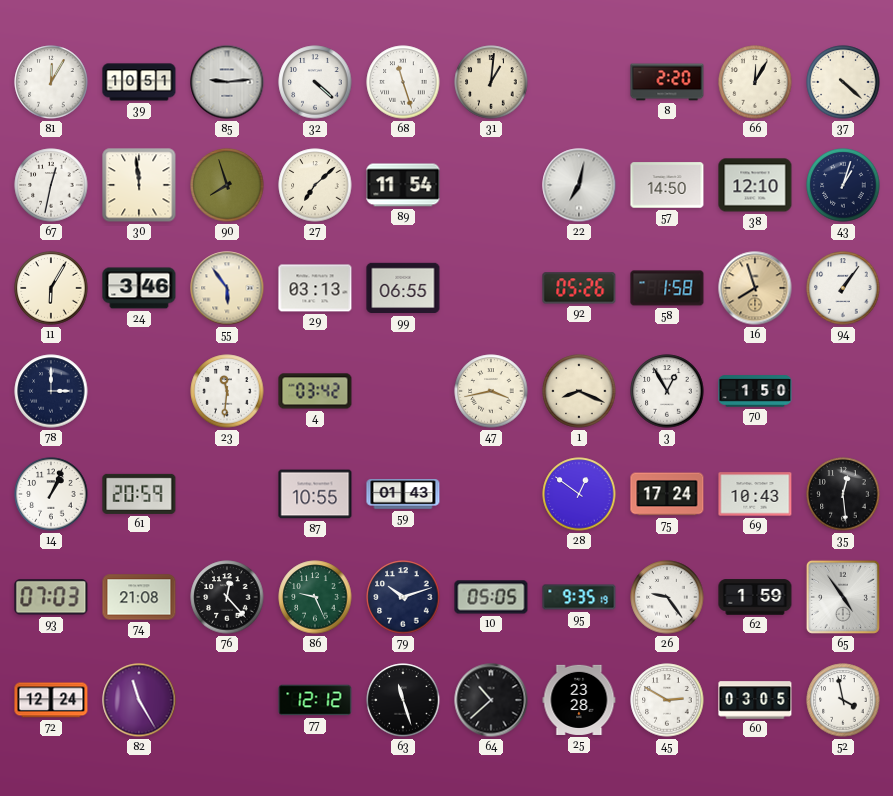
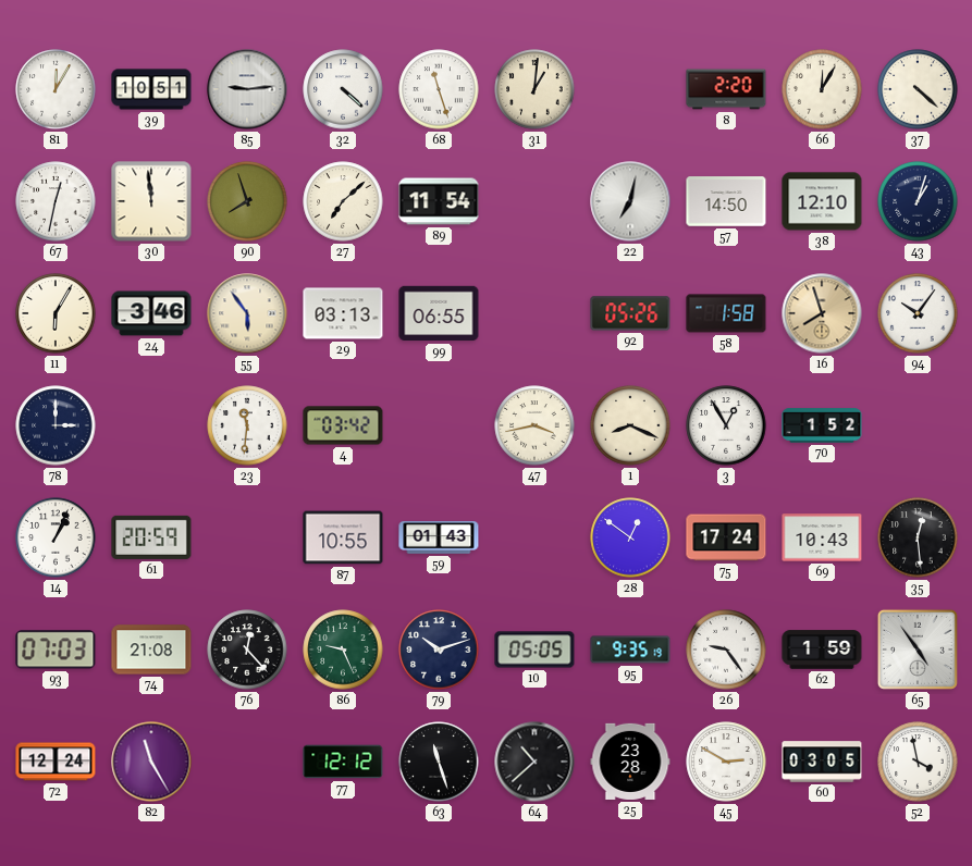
94: 1:06 -> 10:06
70: 1:50 -> 1:52
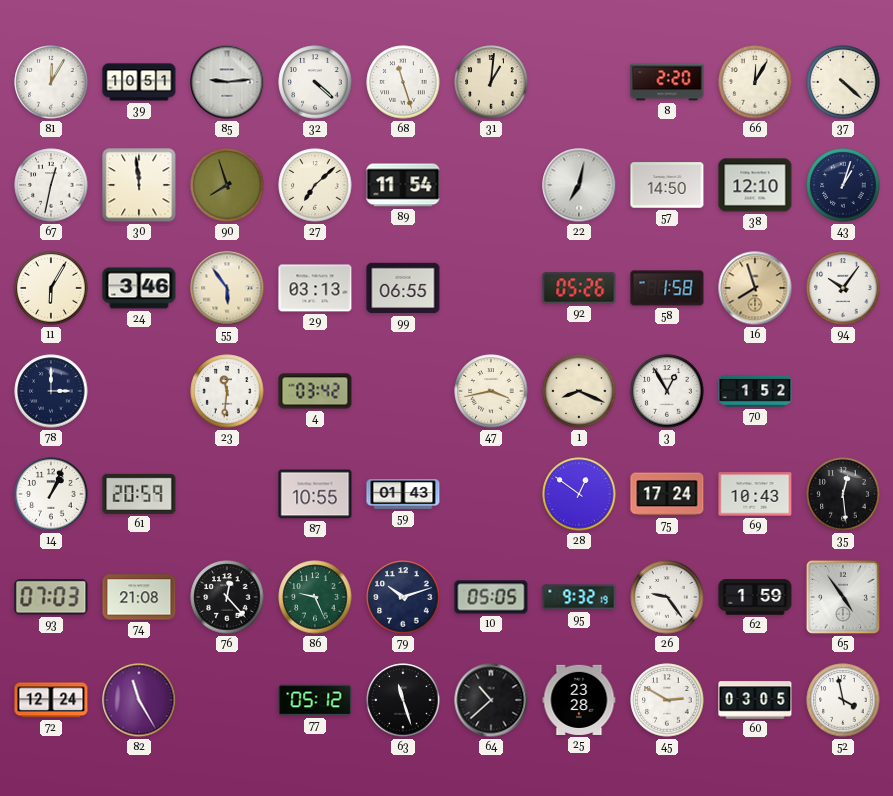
95: 9:35 -> 9:32
77: 12:12 -> 05:12
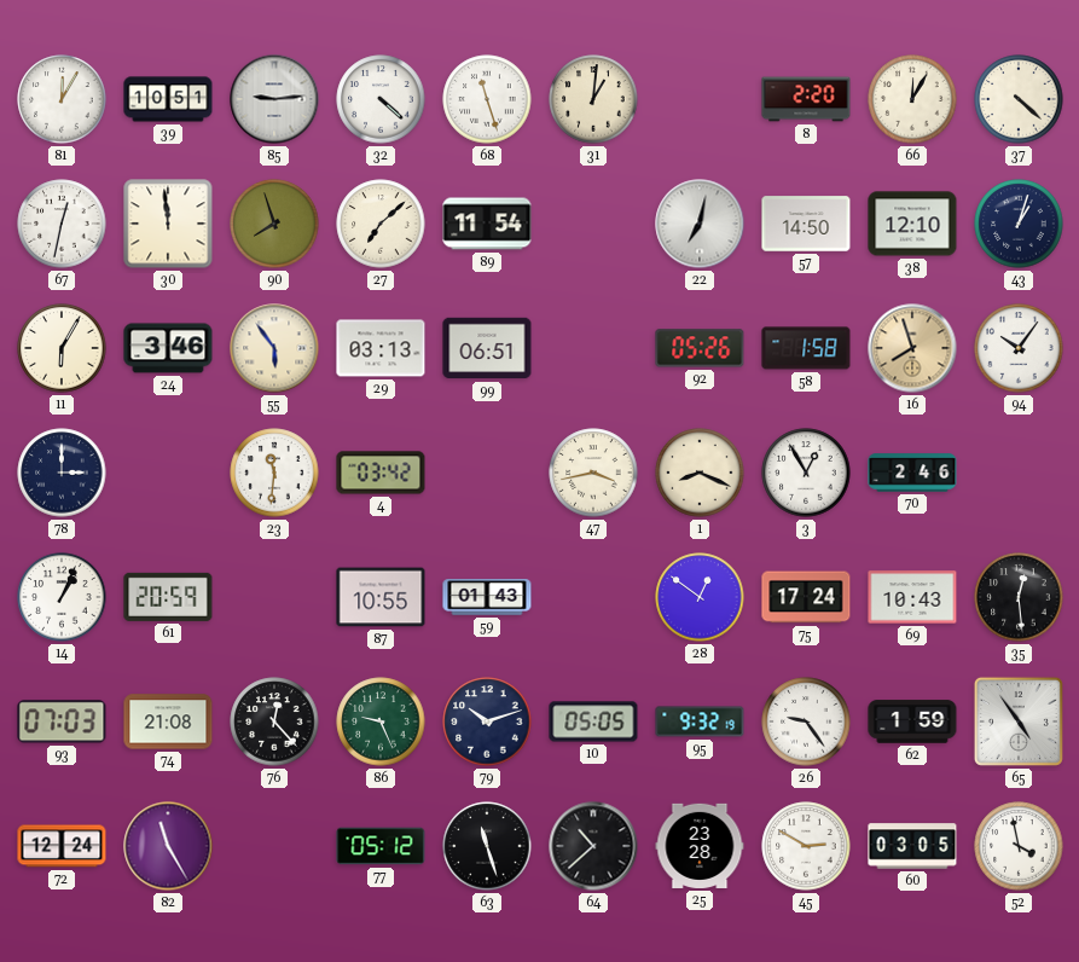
99: 06:55 -> 06:51
70: 1:52 -> 2:46
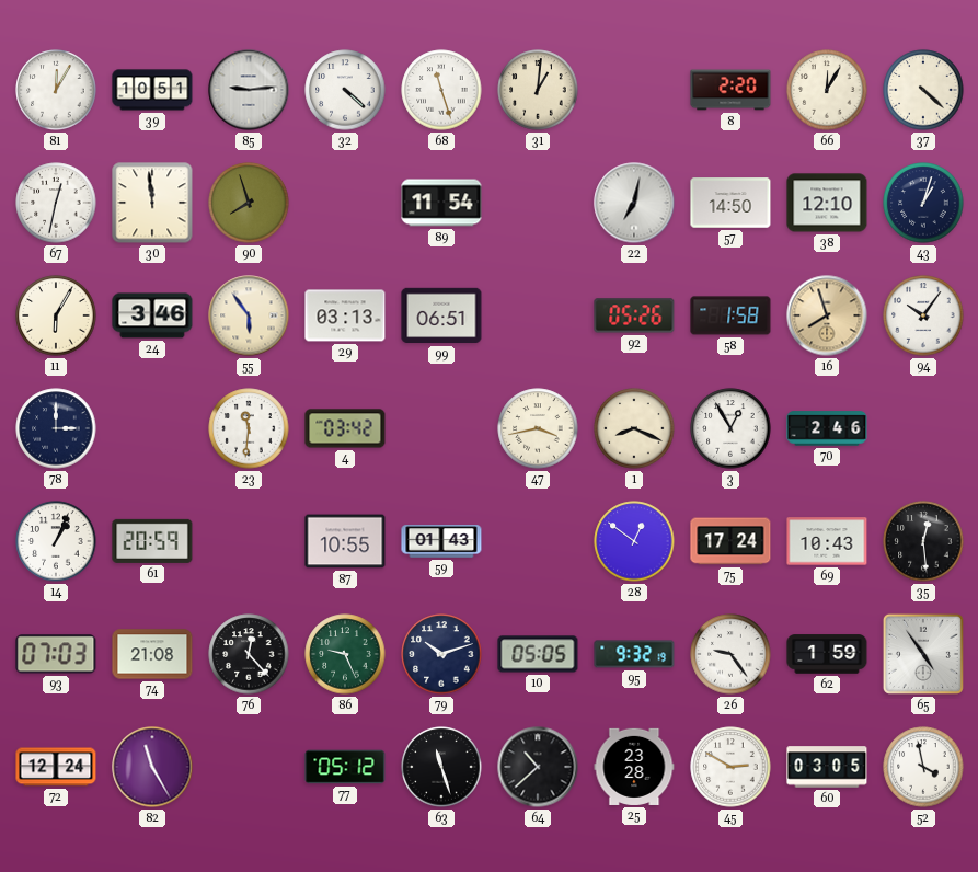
27: 7:08 -> none
